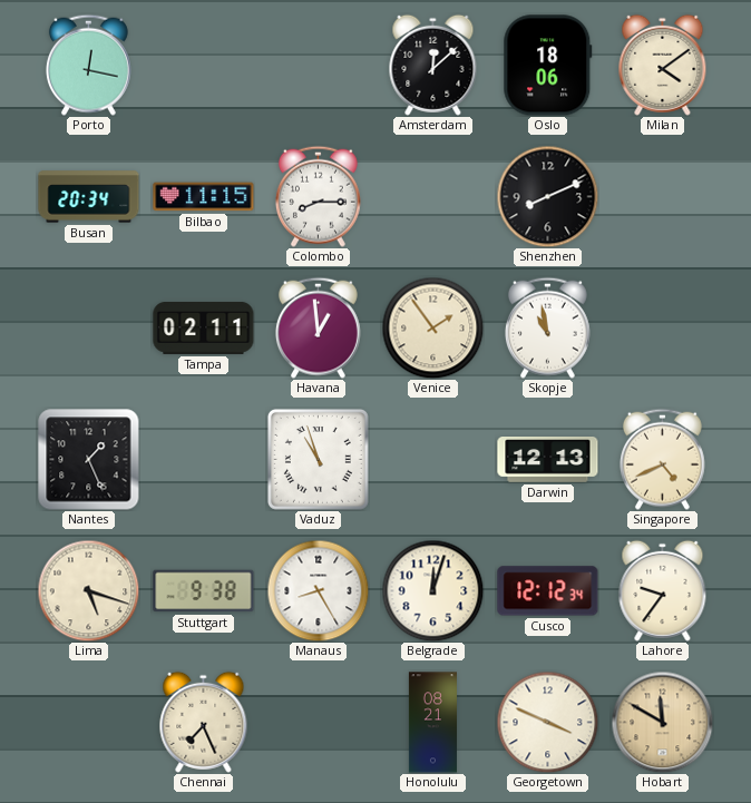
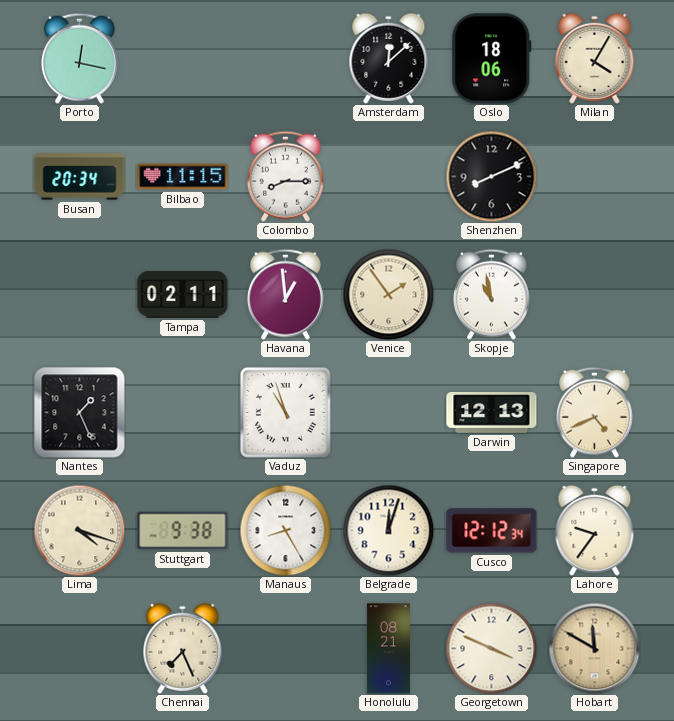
Milan: 4:09 -> 4:05
Lima: 5:18 -> 4:18
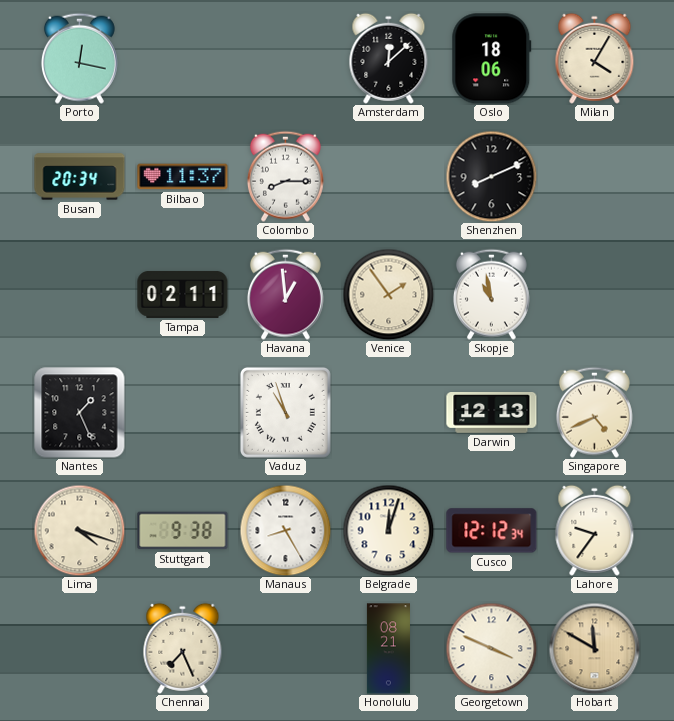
Bilbao: 11:15 -> 11:37
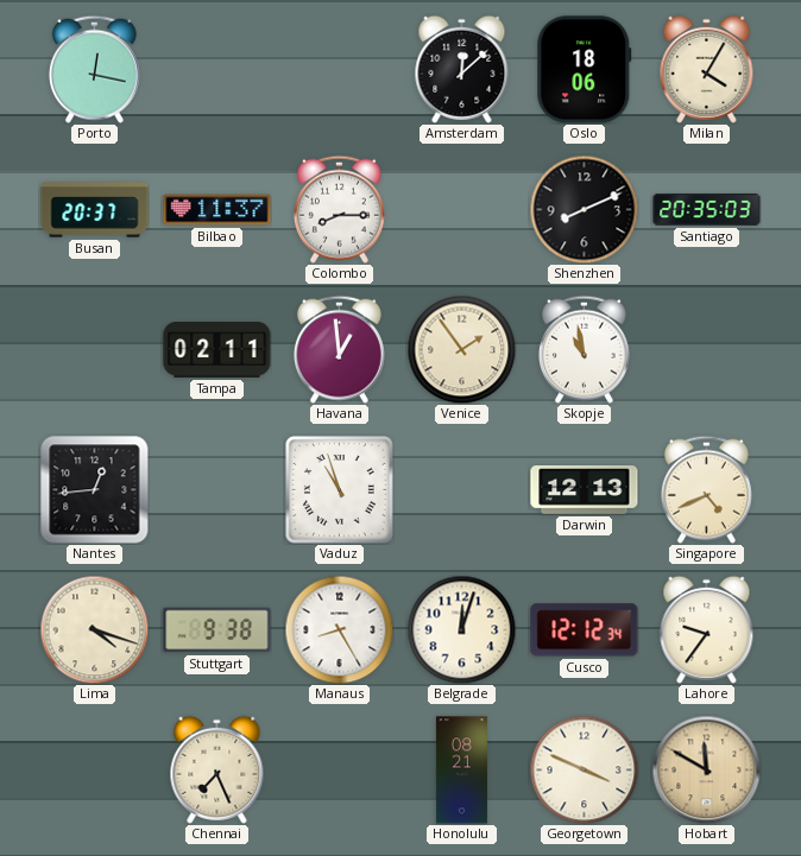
Busan: 20:34 -> 20:37
Santiago: none -> 20:35
Nantes: 1:26 -> 12:44
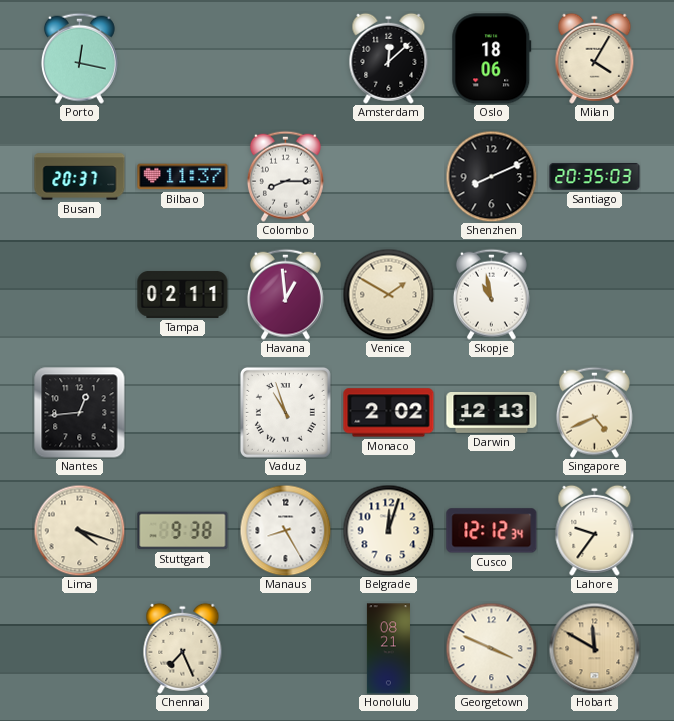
Venice: 1:54 -> 1:50
Monaco: none -> 2:02
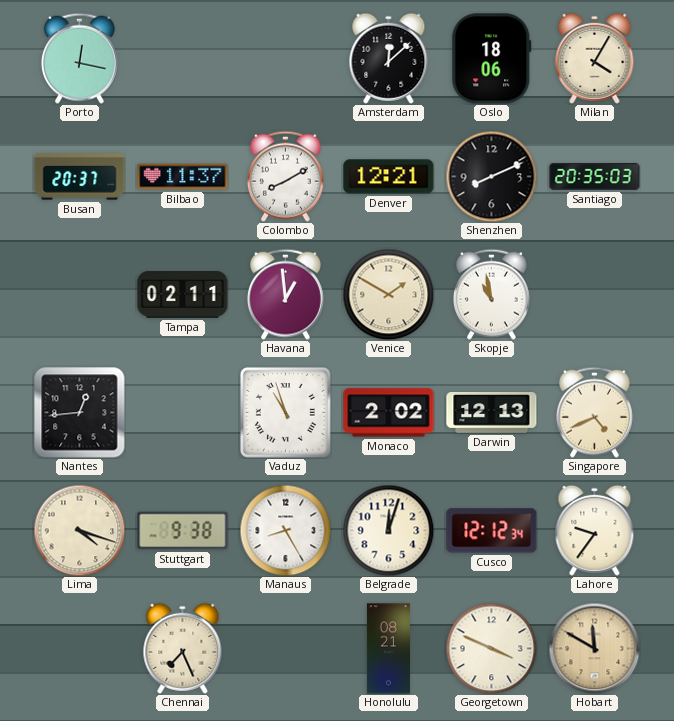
Colombo: 8:15 -> 8:10
Denver: none -> 12:21
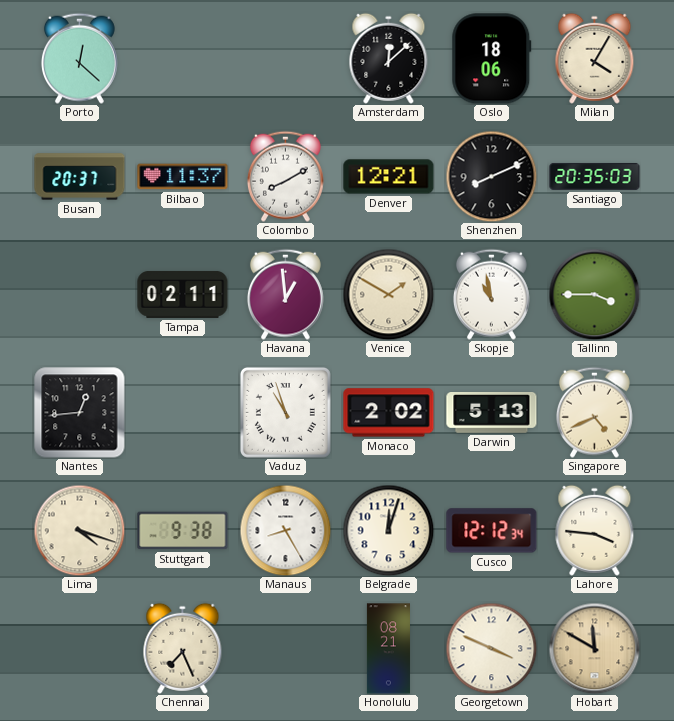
Porto: 12:17 -> 12:22
Tallinn: none -> 3:45
Darwin: 12:13 -> 5:13
Lahore: 9:36 -> 3:46
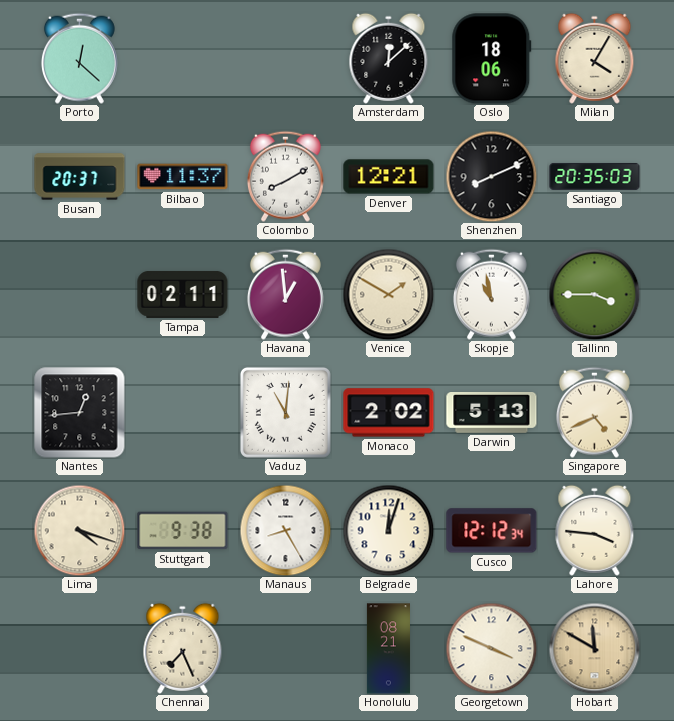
Vaduz: 10:57 -> 11:01
